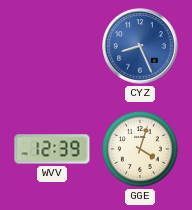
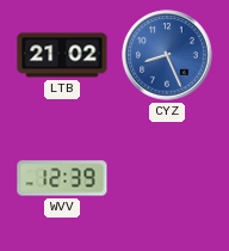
LTB: none -> 21:02
GGE: 4:03 -> none
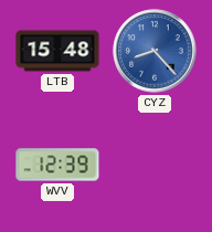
LTB: 21:02 -> 15:48
CYZ: 8:26 -> 8:23
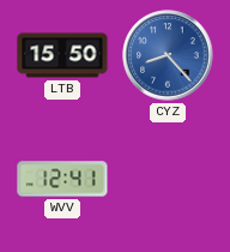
LTB: 15:48 -> 15:50
WVV: 12:39 -> 12:41
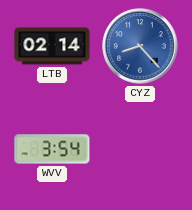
LTB: 15:50 -> 02:14
WVV: 12:41 -> 3:54
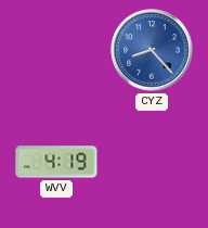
LTB: 02:14 -> none
WVV: 3:54 -> 4:19
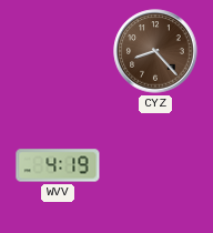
CYZ dial: blue -> brown
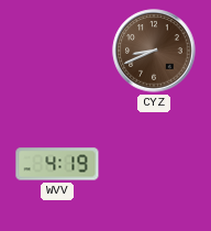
CYZ: 8:23 -> 8:41
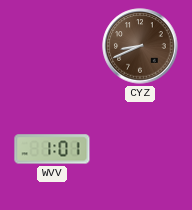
WVV: 4:19 -> 1:01
